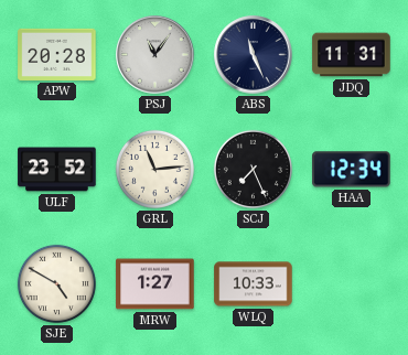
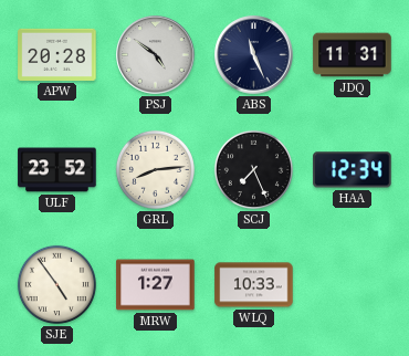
PSJ: 11:06 -> 4:51
GRL: 11:14 -> 8:14
SJE: 4:50 -> 4:54
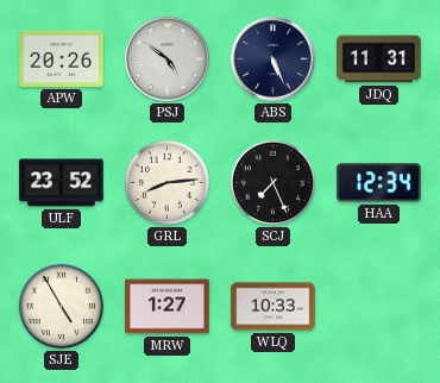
APW: 20:28 -> 20:26
ABS: 11:26 -> 5:26
SJE: 4:54 -> 4:55
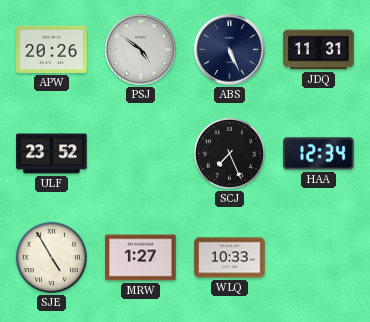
GRL: 8:14 -> none
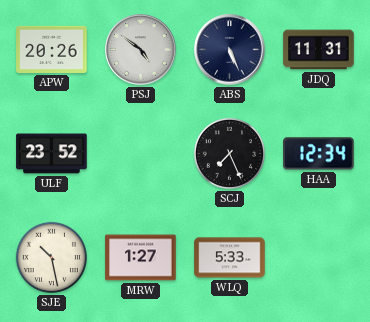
SJE: 4:55 -> 10:28
WLQ: 10:33 -> 5:33
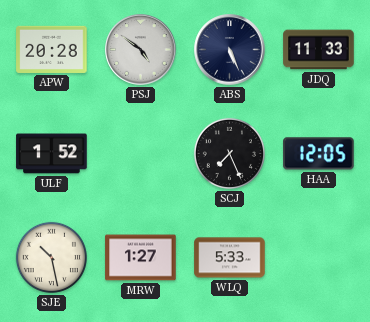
APW: 20:26 -> 20:28
JDQ: 11:31 -> 11:33
ULF: 23:52 -> 1:52
HAA: 12:34 -> 12:05
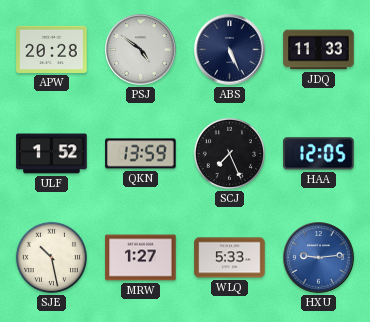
QKN: none -> 13:59
HXU: none -> 9:14
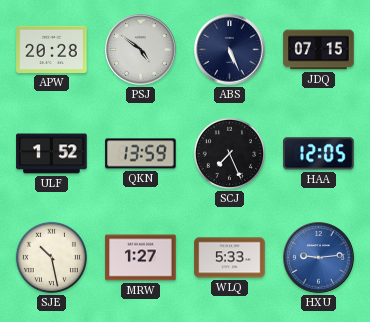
JDQ: 11:33 -> 07:15
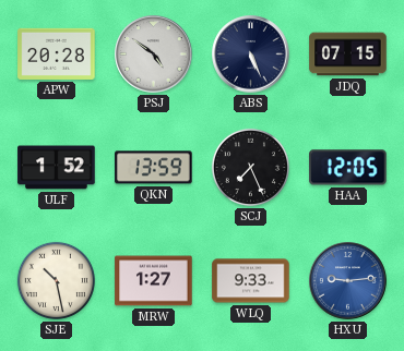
WLQ: 5:33 -> 9:33
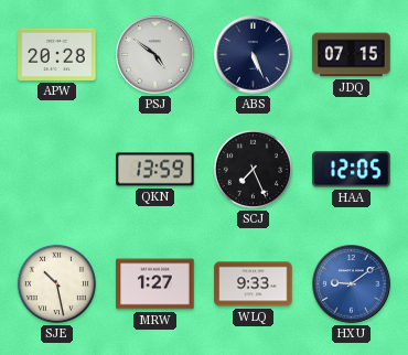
ULF: 1:52 -> none
HXU: 9:14 -> 9:09
